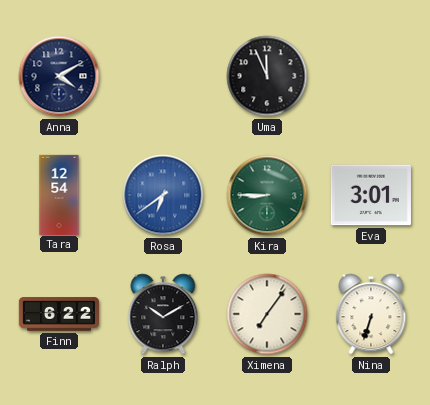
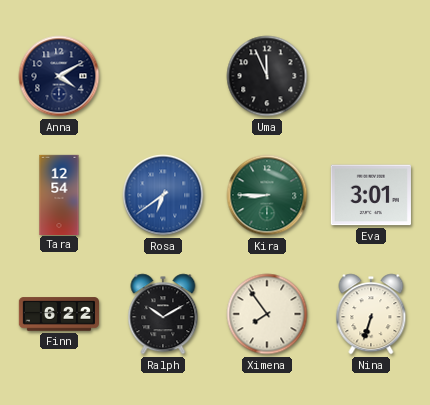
Ximena: 7:06 -> 7:54
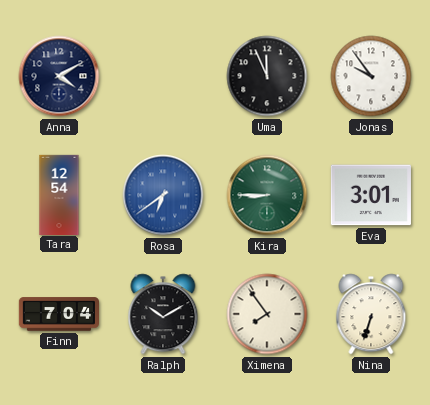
Jonas: none -> 9:54
Finn: 6:22 -> 7:04
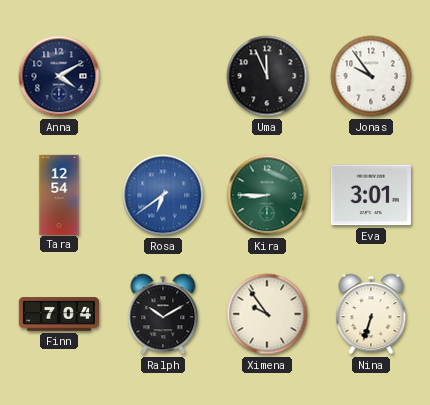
Ximena: 7:54 -> 9:54
